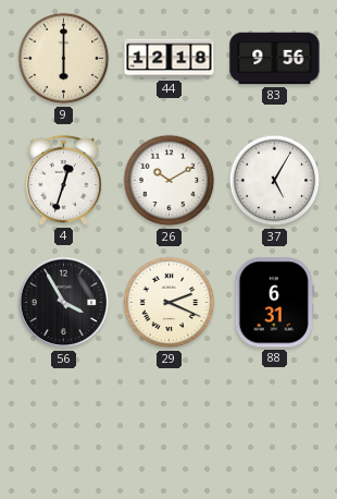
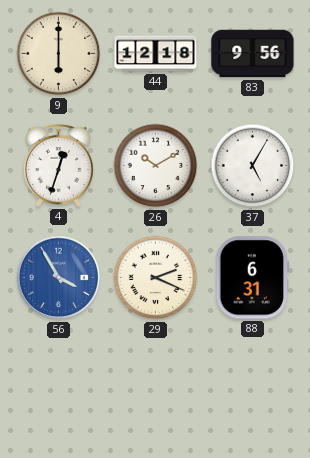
56 dial: black -> blue
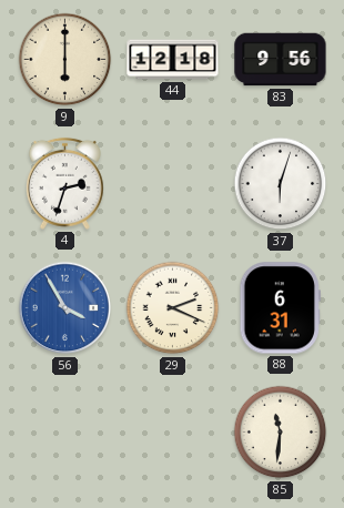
4: 12:33 -> 2:33
26: 10:10 -> none
37: 5:05 -> 6:03
85: none -> 11:31
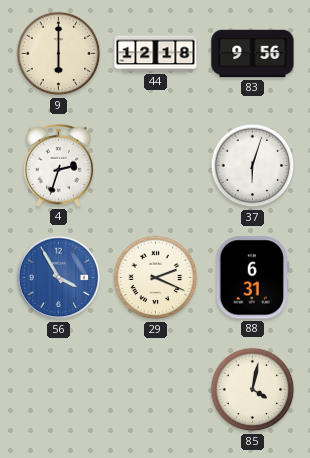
85: 11:31 -> 4:02
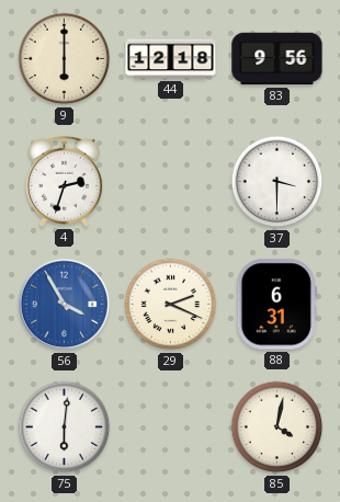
37: 6:03 -> 3:30
75: none -> 6:01
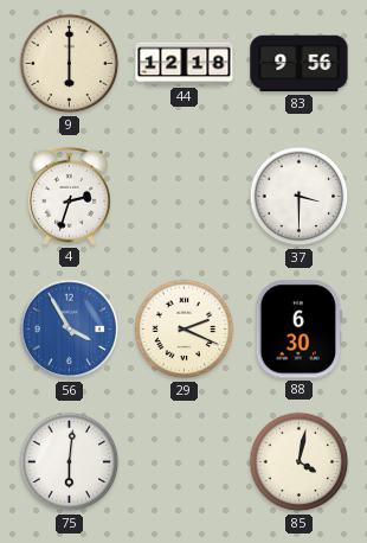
88: 6:31 -> 6:30
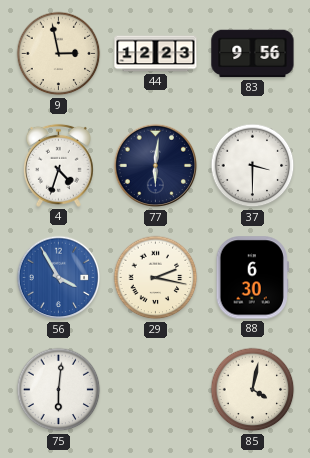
9: 6:00 -> 2:58
44: 12:18 -> 12:23
4: 2:33 -> 4:33
77: none -> 6:01
29: 2:19 -> 2:17
